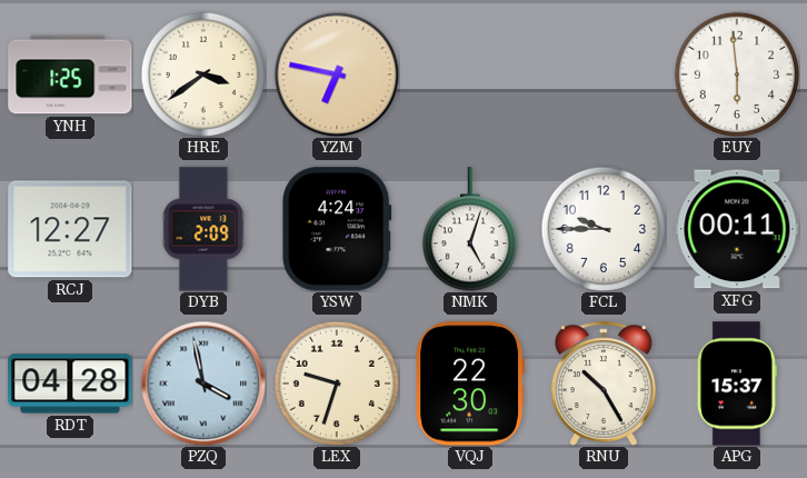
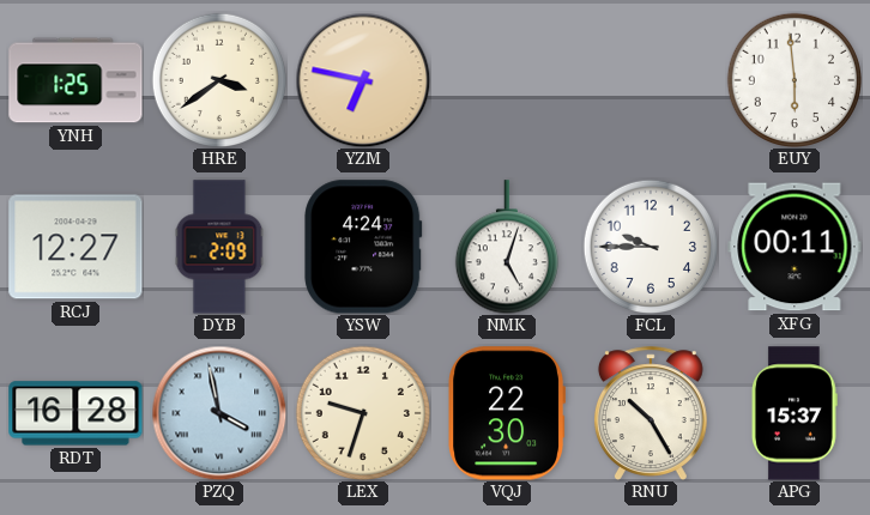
RDT: 04:28 -> 16:28
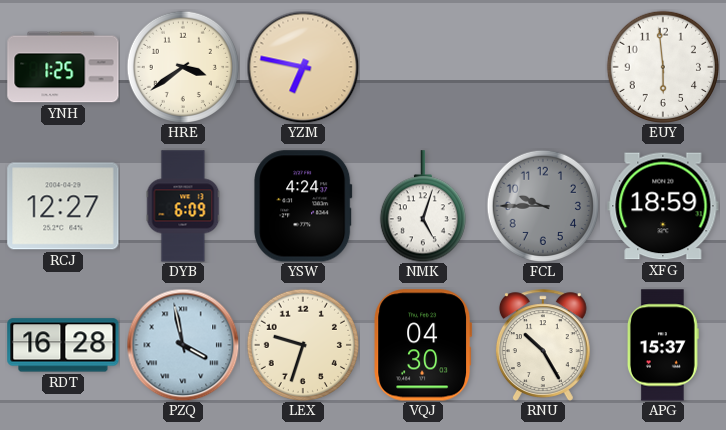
DYB: 2:09 -> 6:09
FCL dial: white -> grey
XFG: 00:11 -> 18:59
VQJ: 22:30 -> 04:30
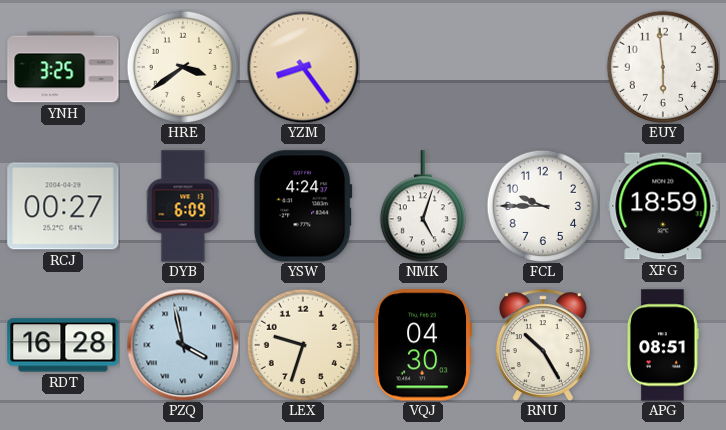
YNH: 1:25 -> 3:25
YZM: 6:47 -> 8:24
RCJ: 12:27 -> 00:27
FCL dial: grey -> white
APG: 15:37 -> 08:51
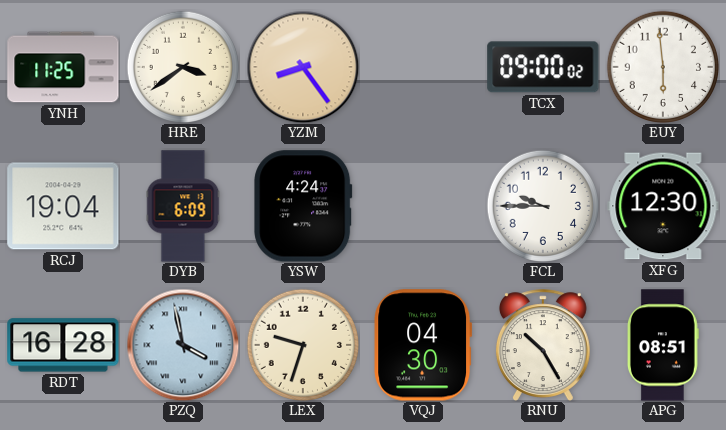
YNH: 3:25 -> 11:25
TCX: none -> 09:00
RCJ: 00:27 -> 19:04
NMK: 5:03 -> none
XFG: 18:59 -> 12:30
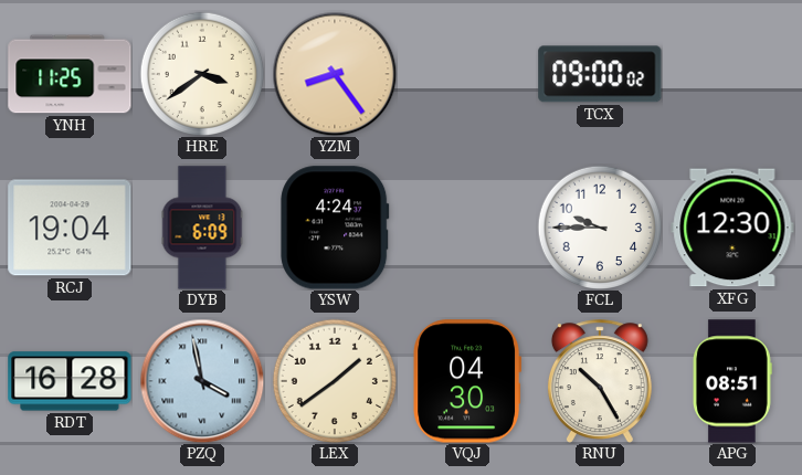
EUY: 5:59 -> none
LEX: 9:33 -> 1:39
